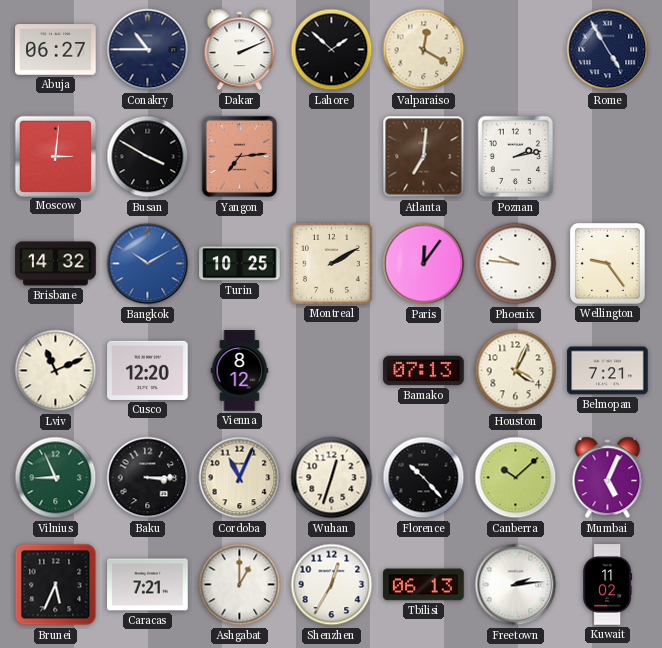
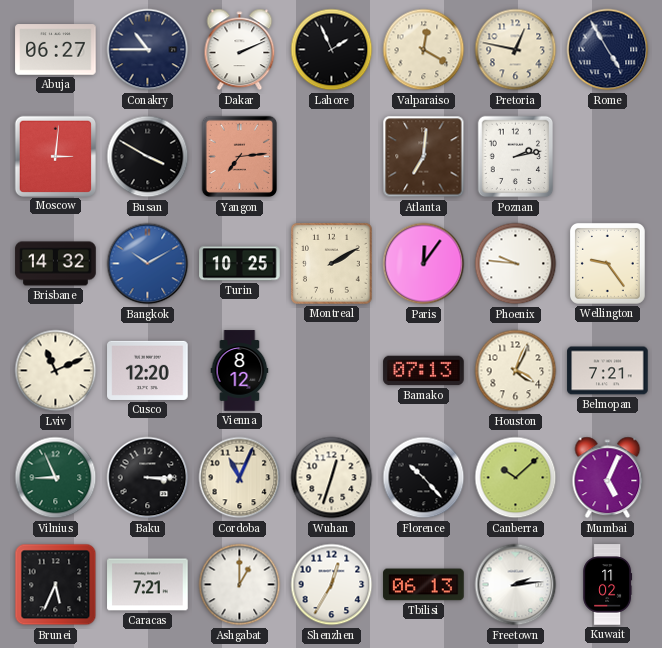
Lahore: 1:52 -> 1:56
Pretoria: none -> 12:47
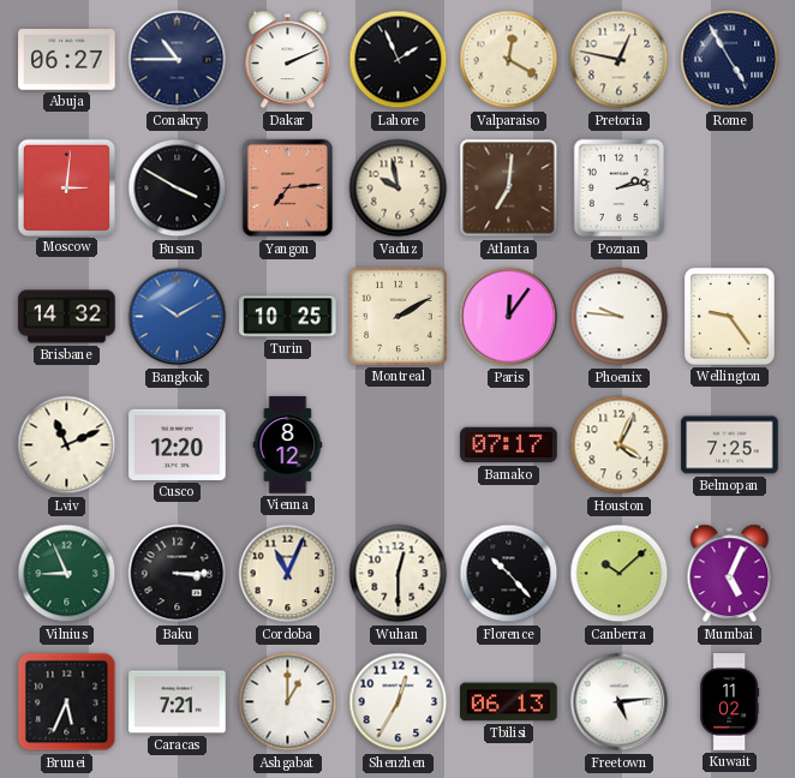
Vaduz: none -> 9:58
Bamako: 07:13 -> 07:17
Belmopan: 7:21 -> 7:25
Wuhan: 12:33 -> 12:30
Freetown: 2:14 -> 5:14
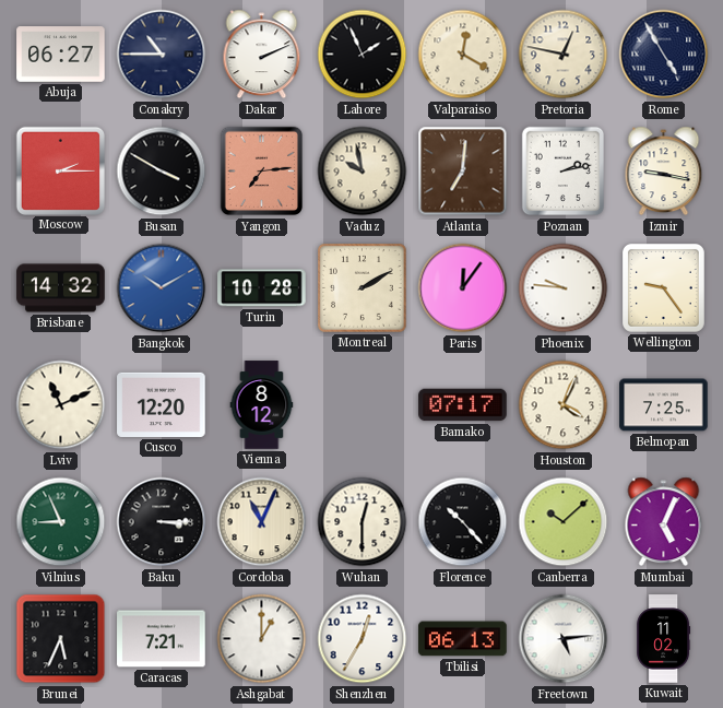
Moscow: 3:01 -> 2:15
Izmir: none -> 9:17
Turin: 10:25 -> 10:28
